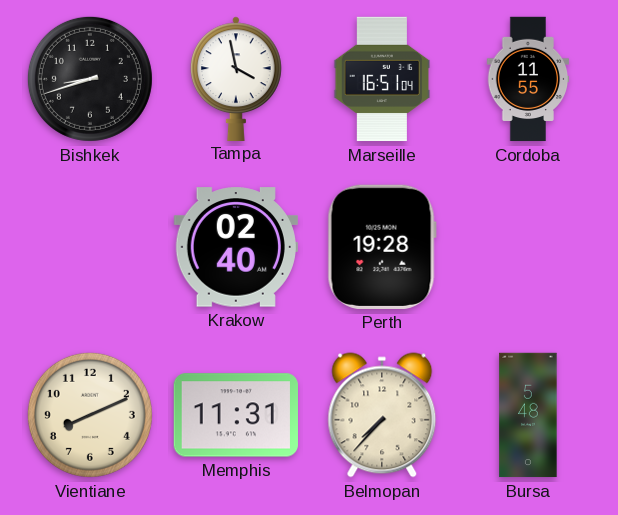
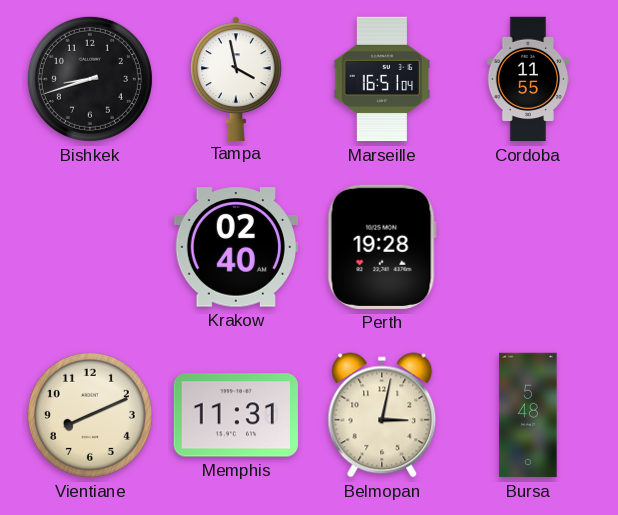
Belmopan: 7:37 -> 3:02
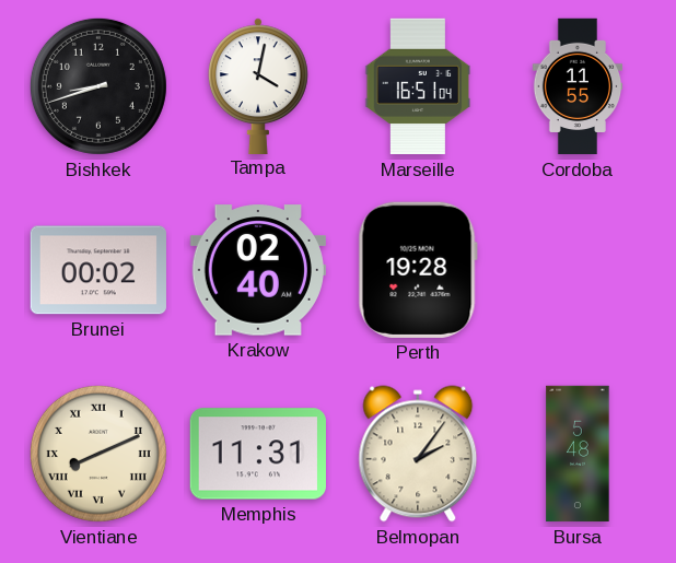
Tampa: 3:58 -> 4:02
Brunei: none -> 00:02
Vientiane numerals: Arabic -> Roman
Belmopan: 3:02 -> 2:06
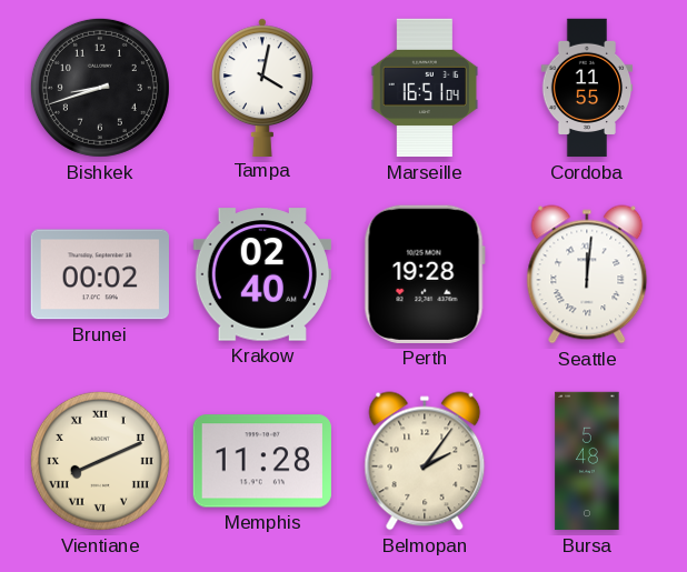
Seattle: none -> 12:01
Memphis: 11:31 -> 11:28
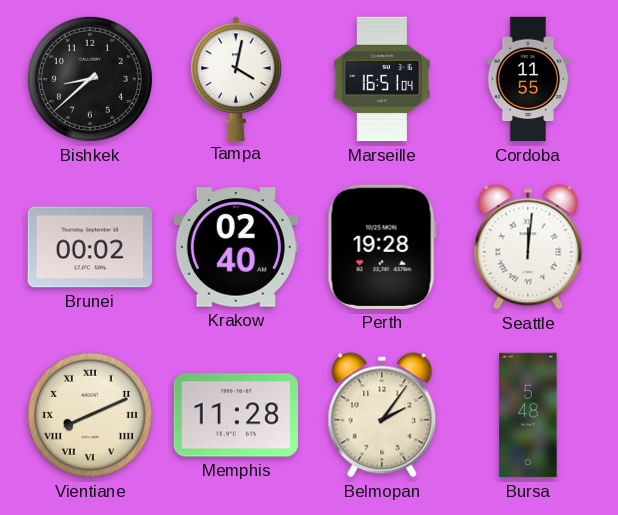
Bishkek: 8:42 -> 8:38
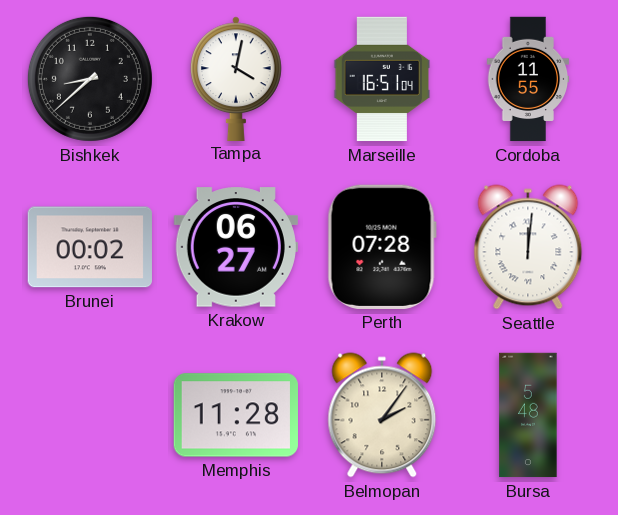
Krakow: 02:40 -> 06:27
Perth: 19:28 -> 07:28
Vientiane: 8:11 -> none
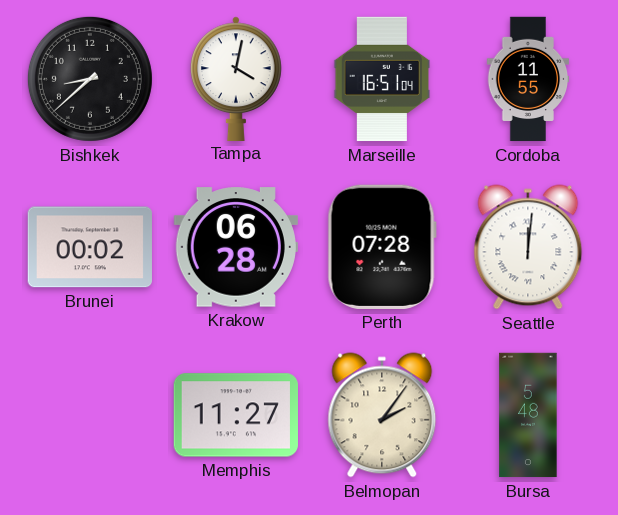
Krakow: 06:27 -> 06:28
Memphis: 11:28 -> 11:27
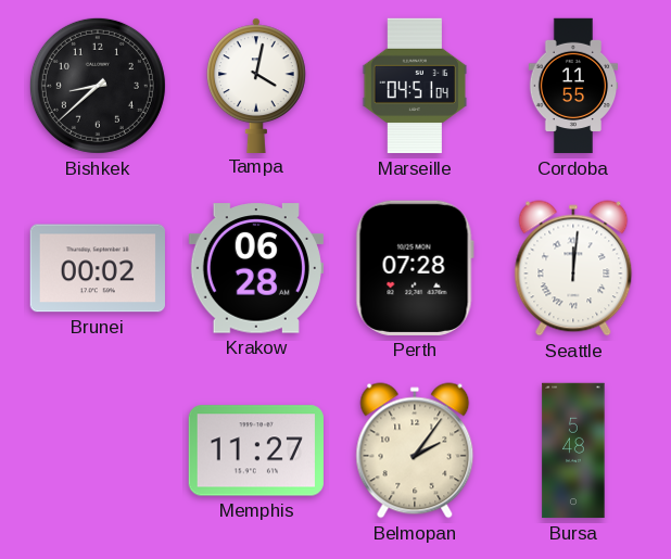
Marseille: 16:51 -> 04:51
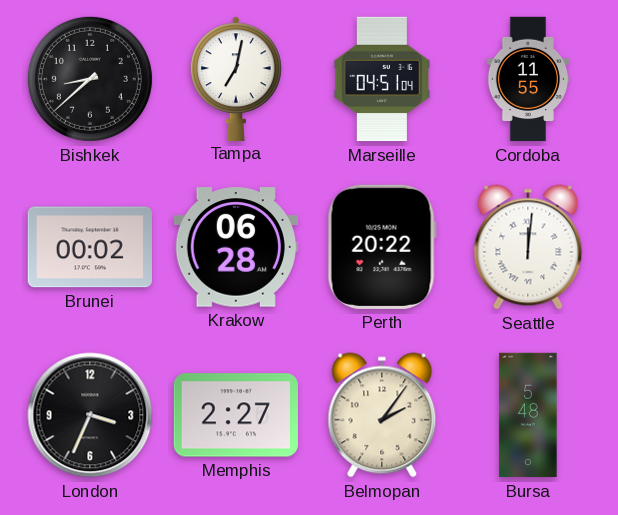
Tampa: 4:02 -> 7:02
Perth: 07:28 -> 20:22
London: none -> 3:34
Memphis: 11:27 -> 2:27
